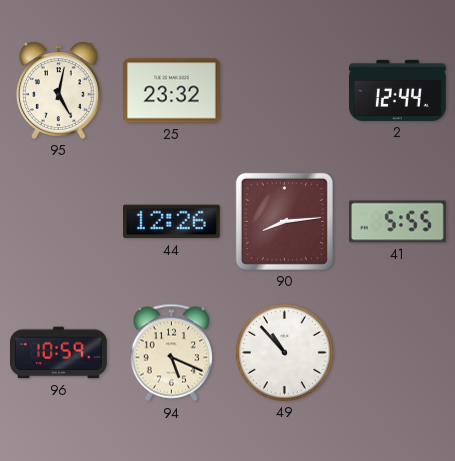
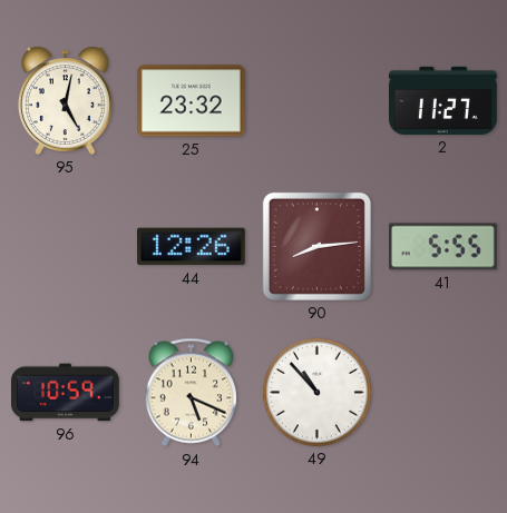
2: 12:44 -> 11:27
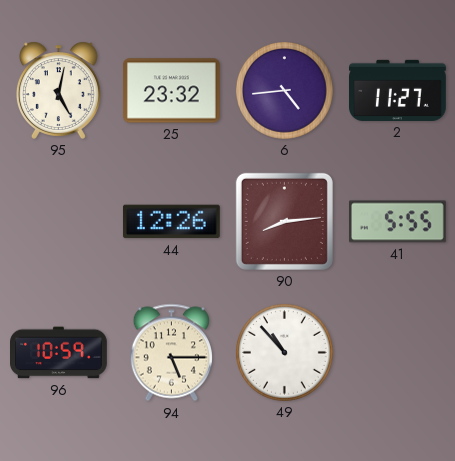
6: none -> 4:44
94: 5:19 -> 5:15
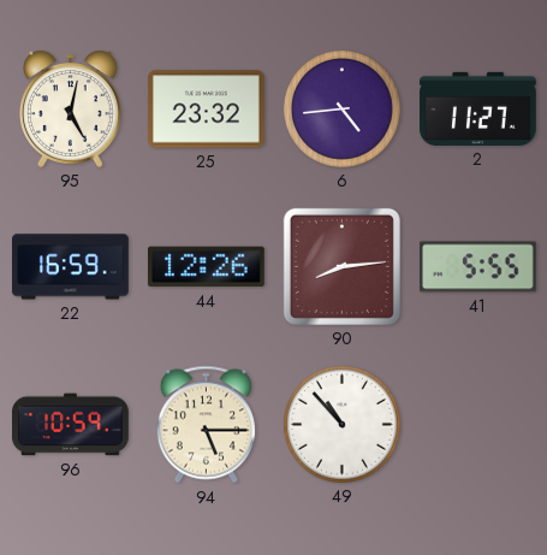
22: none -> 16:59
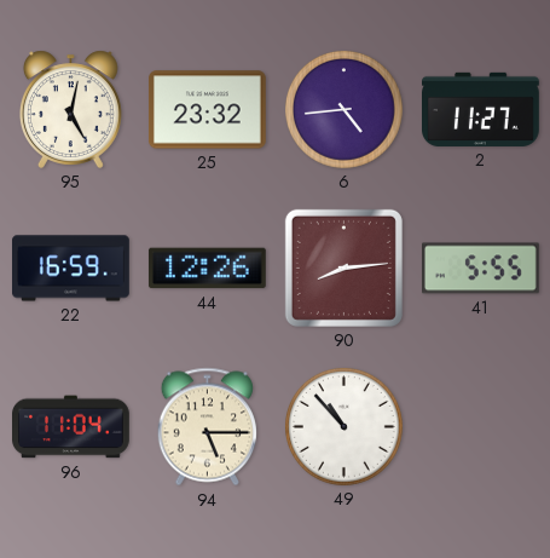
96: 10:59 -> 11:04
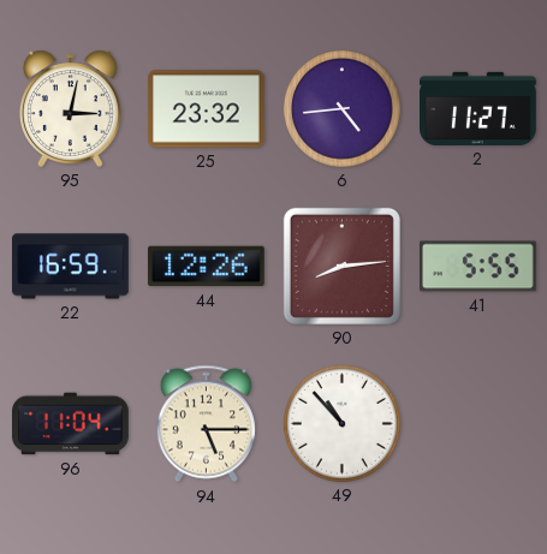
95: 5:02 -> 3:02
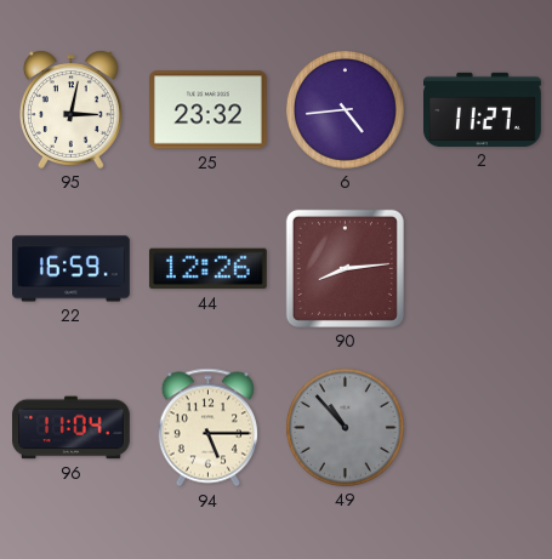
41: 5:55 -> none
49 dial: white -> grey
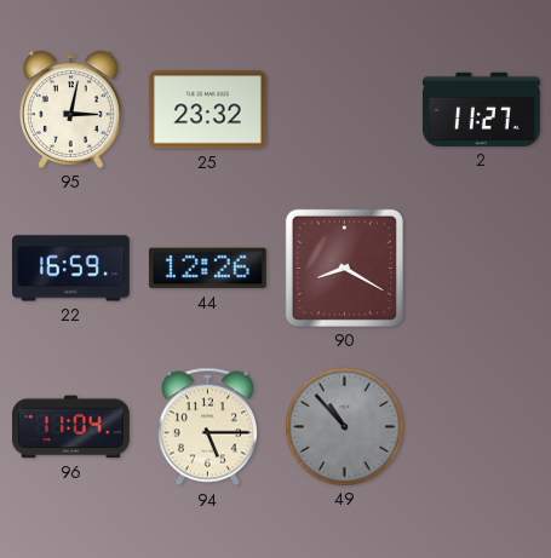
6: 4:44 -> none
90: 8:14 -> 8:20
